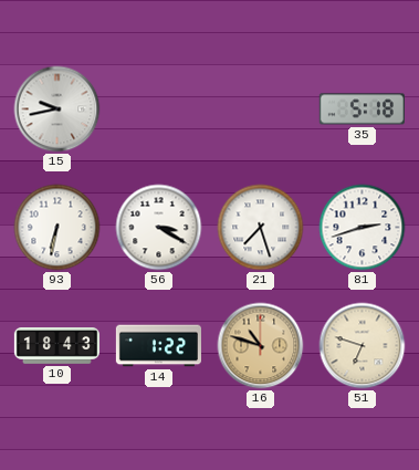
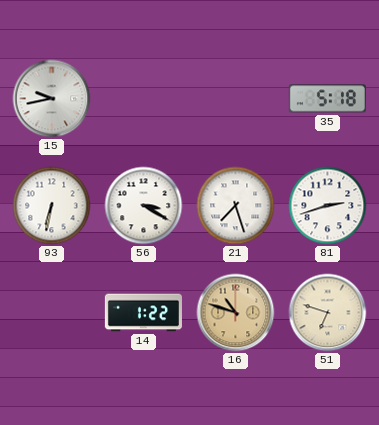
10: 18:43 -> none
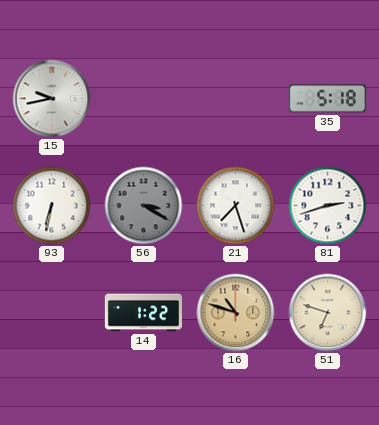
56 dial: white -> grey
